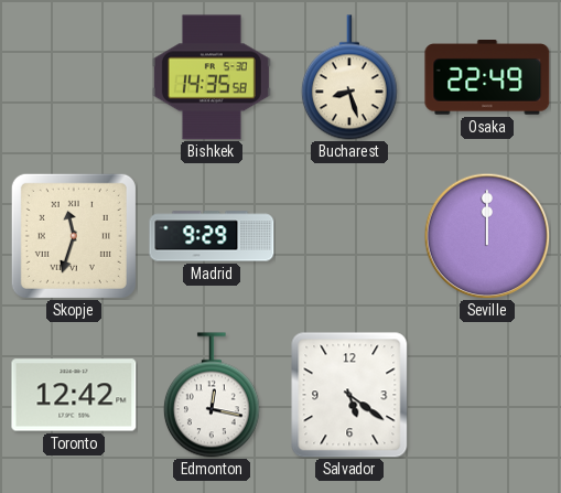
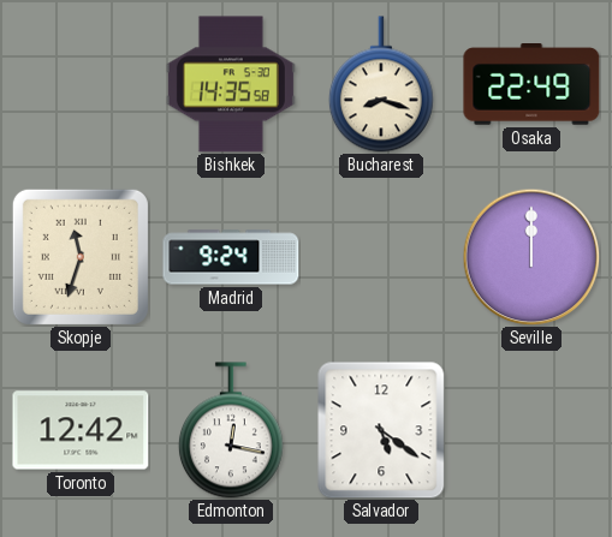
Bucharest: 8:27 -> 8:18
Madrid: 9:29 -> 9:24
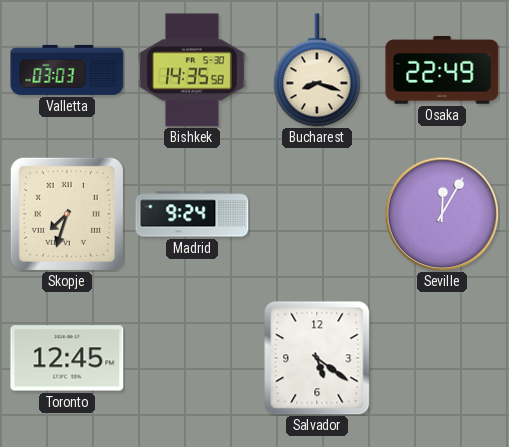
Valletta: none -> 03:03
Skopje: 11:33 -> 7:33
Seville: 12:00 -> 12:05
Toronto: 12:42 -> 12:45
Edmonton: 12:17 -> none
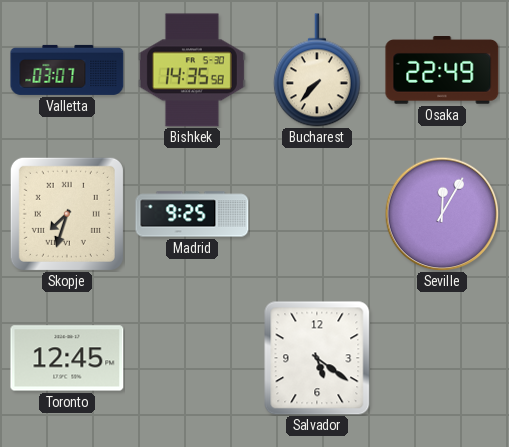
Valletta: 03:03 -> 03:07
Bucharest: 8:18 -> 7:37
Madrid: 9:24 -> 9:25
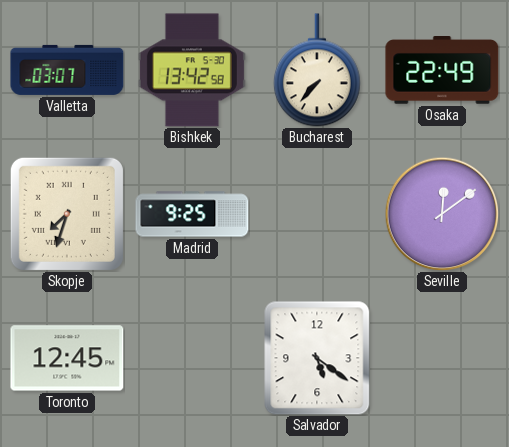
Bishkek: 14:35 -> 13:42
Seville: 12:05 -> 12:09
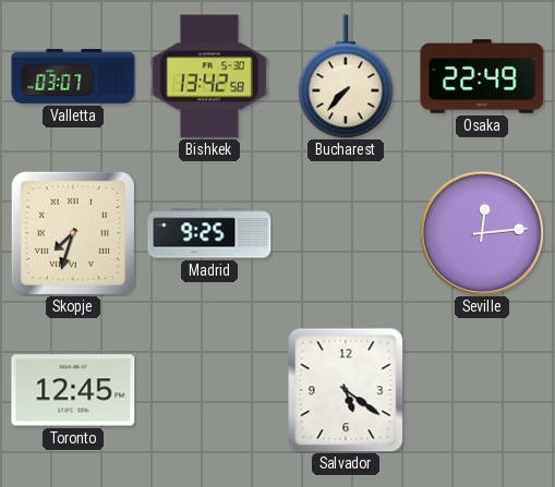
Seville: 12:09 -> 12:14
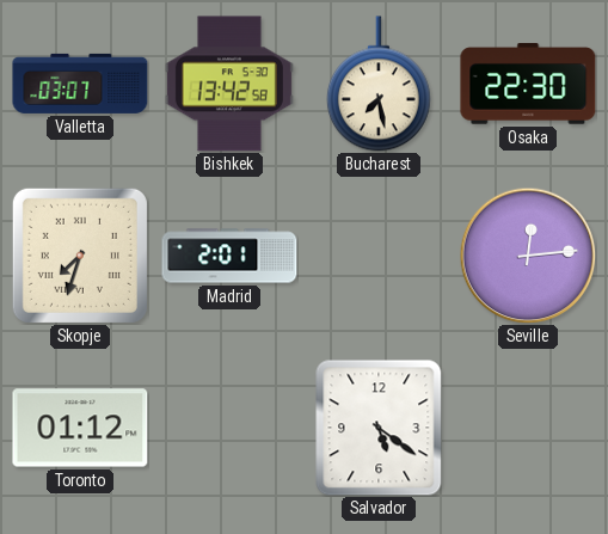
Bucharest: 7:37 -> 7:28
Osaka: 22:49 -> 22:30
Madrid: 9:25 -> 2:01
Toronto: 12:45 -> 01:12
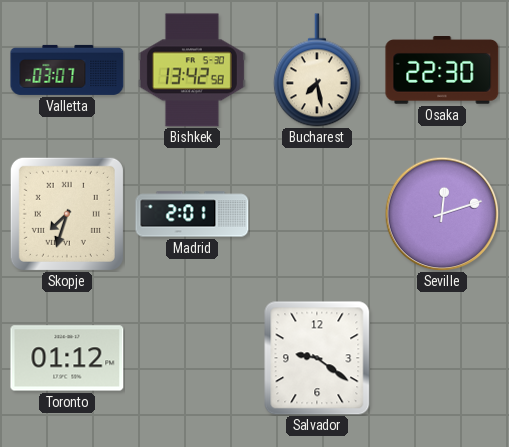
Seville: 12:14 -> 12:12
Salvador: 5:21 -> 9:21
